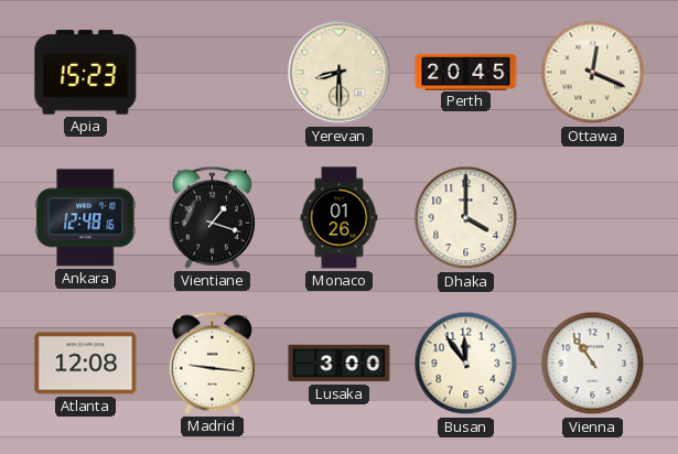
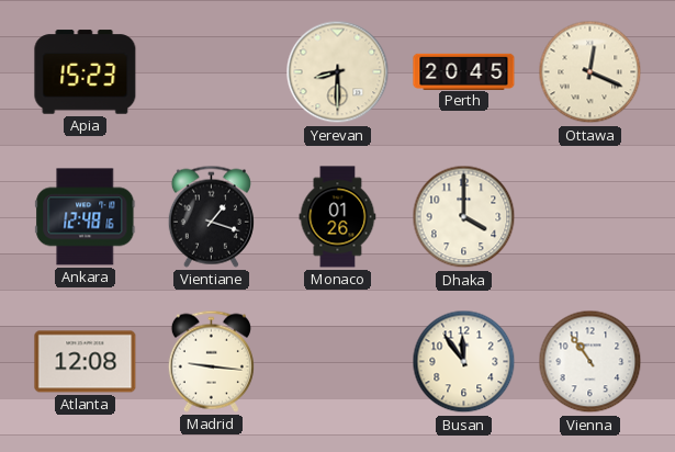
Lusaka: 3:00 -> none
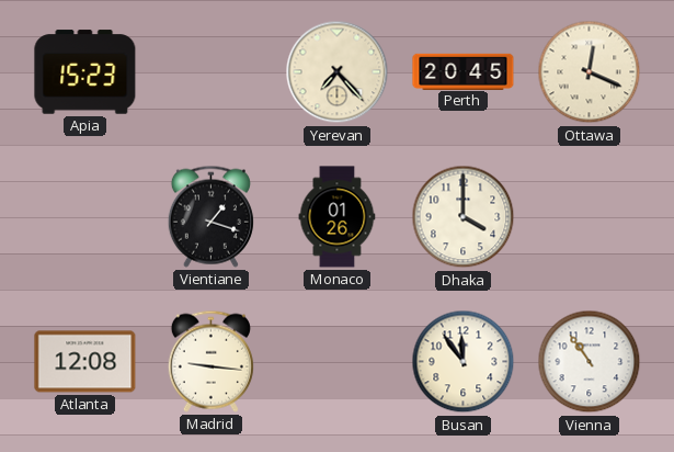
Yerevan: 8:30 -> 7:23
Ankara: 12:48 -> none
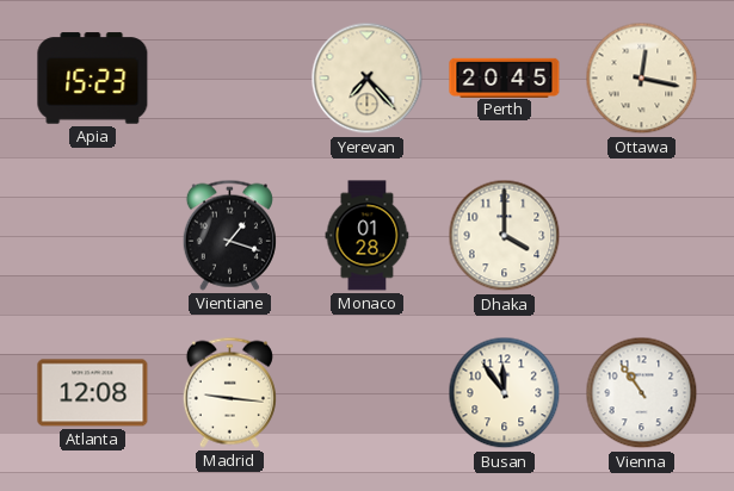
Ottawa: 12:19 -> 12:17
Monaco: 01:26 -> 01:28
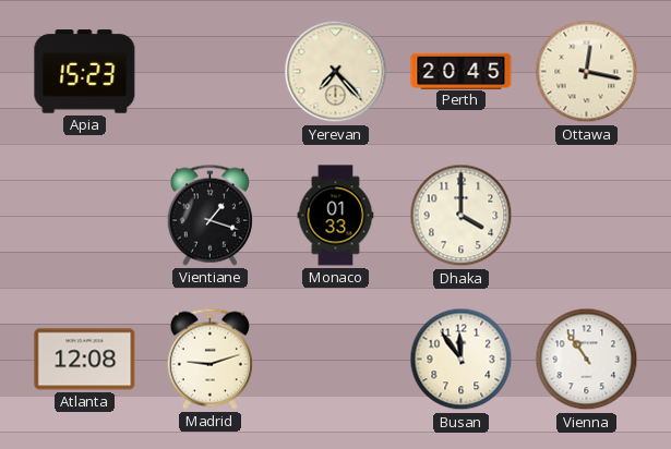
Monaco: 01:28 -> 01:33
Madrid: 9:16 -> 9:12
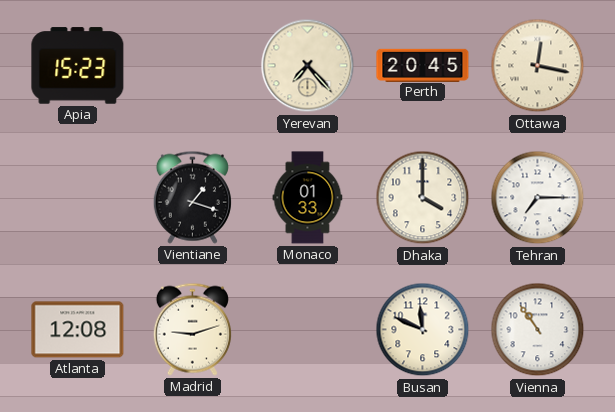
Tehran: none -> 7:15
Busan: 11:54 -> 11:49
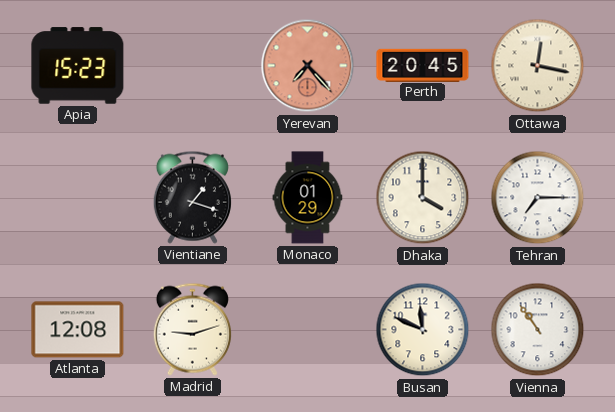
Yerevan dial: cream -> salmon
Monaco: 01:33 -> 01:29
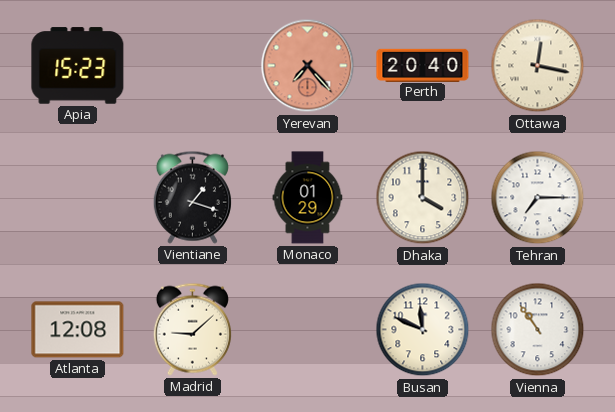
Perth: 20:45 -> 20:40
Madrid: 9:12 -> 9:08
